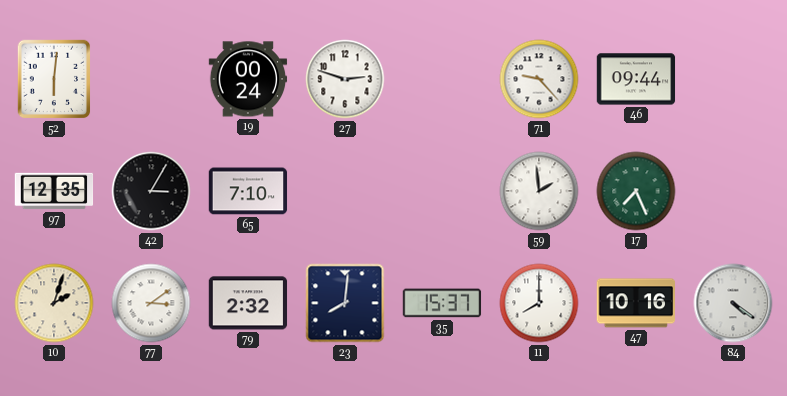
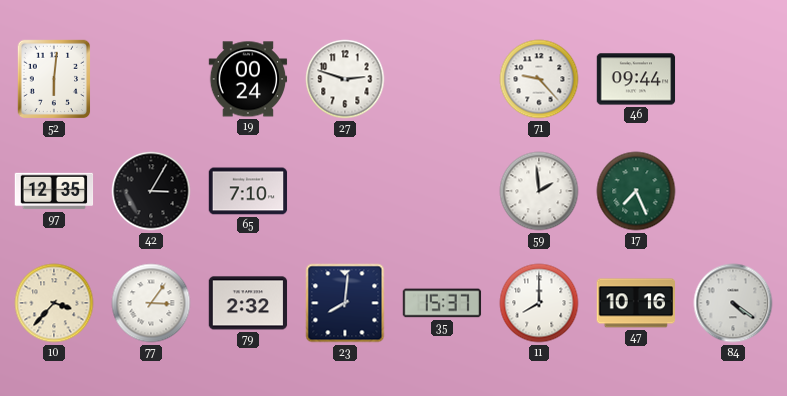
10: 2:03 -> 3:37
77: 3:09 -> 3:06
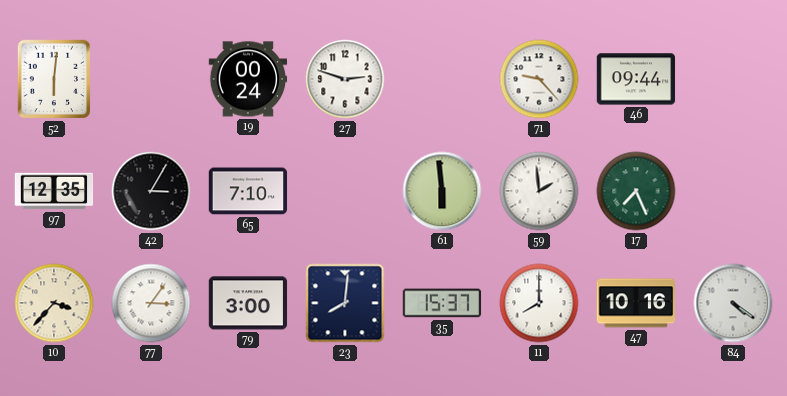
61: none -> 5:59
79: 2:32 -> 3:00
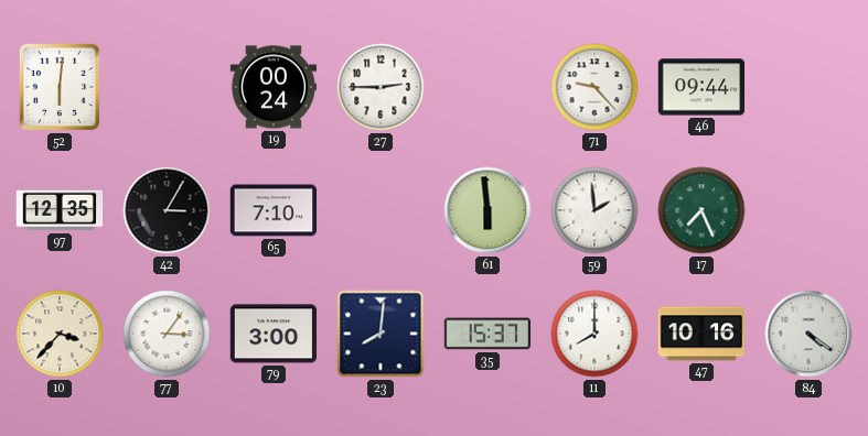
27: 2:48 -> 2:45
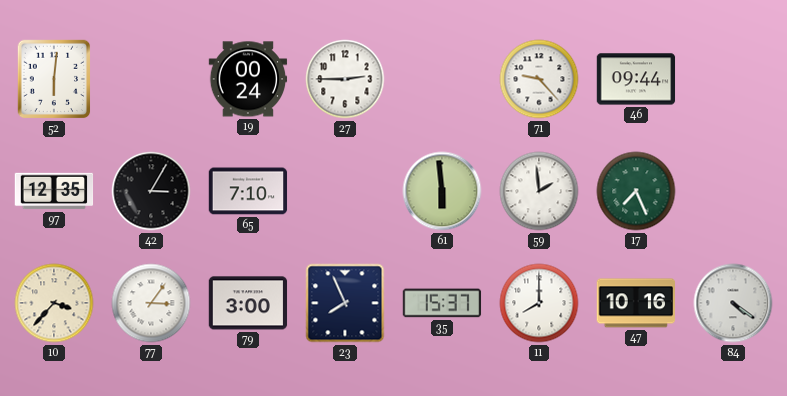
23: 8:01 -> 7:56
